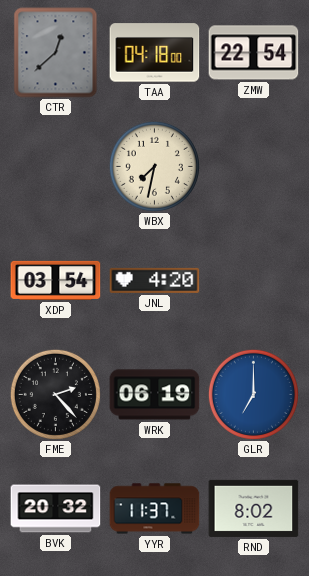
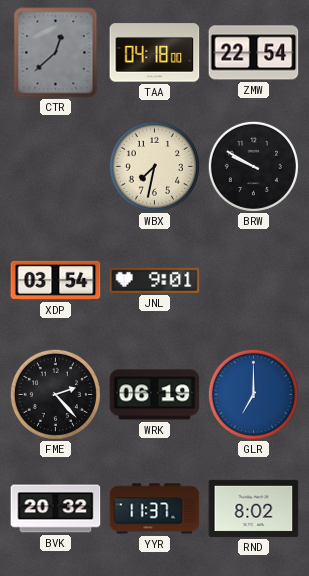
BRW: none -> 9:50
JNL: 4:20 -> 9:01
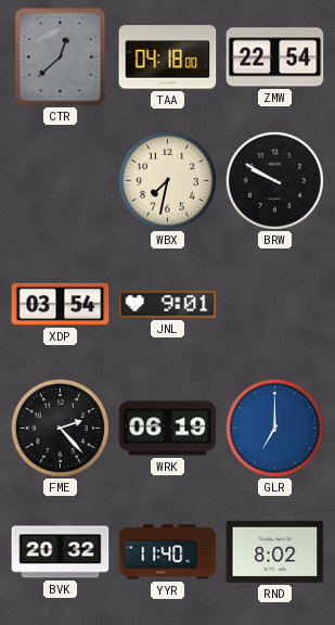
YYR: 11:37 -> 11:40
